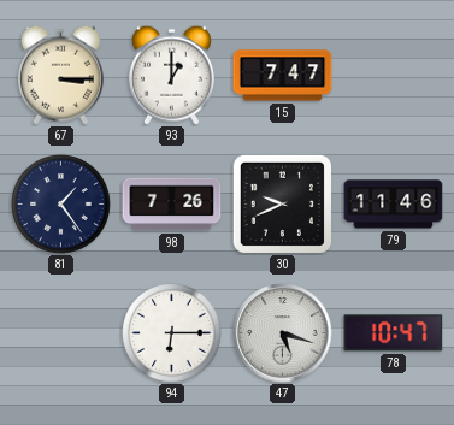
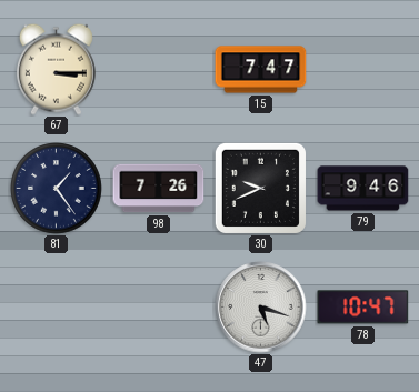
93: 1:00 -> none
79: 11:46 -> 9:46
94: 6:15 -> none
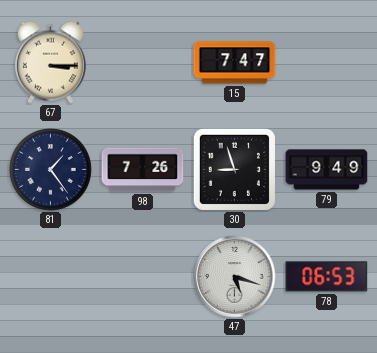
30: 9:41 -> 8:57
79: 9:46 -> 9:49
78: 10:47 -> 06:53
